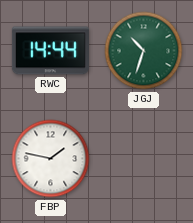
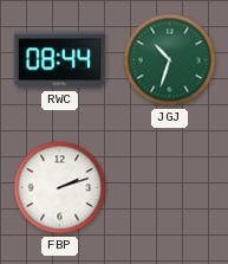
RWC: 14:44 -> 08:44
FBP: 1:47 -> 2:12
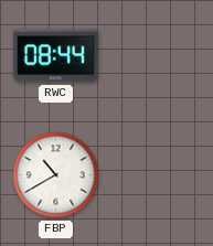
JGJ: 10:33 -> none
FBP: 2:12 -> 10:40
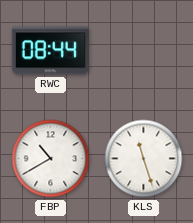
KLS: none -> 11:27
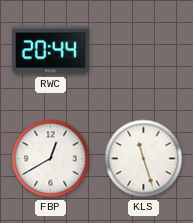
RWC: 08:44 -> 20:44
FBP: 10:40 -> 12:40
